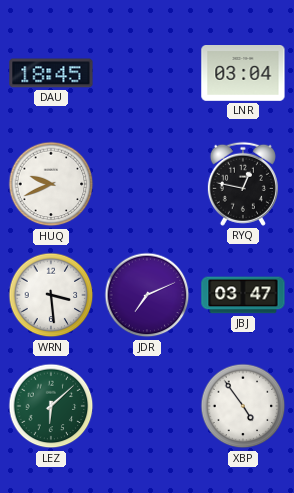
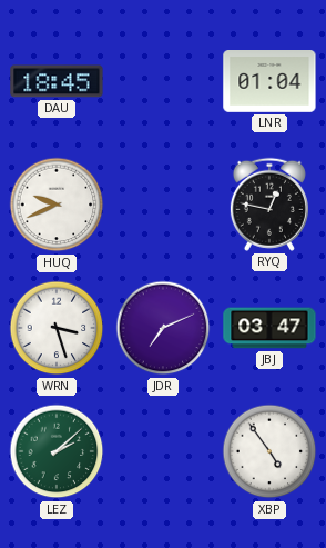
LNR: 03:04 -> 01:04
WRN: 3:29 -> 3:27
LEZ: 6:08 -> 2:08
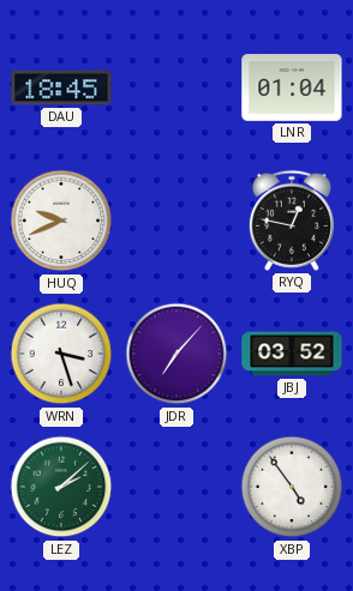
JDR: 7:11 -> 7:07
JBJ: 03:47 -> 03:52
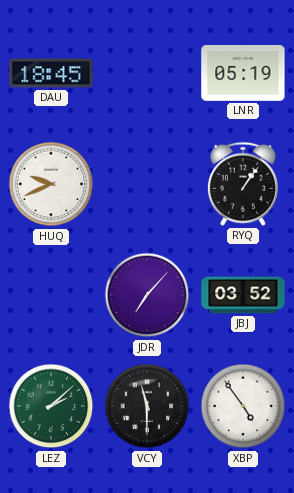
LNR: 01:04 -> 05:19
RYQ: 12:47 -> 1:06
WRN: 3:27 -> none
VCY: none -> 11:30
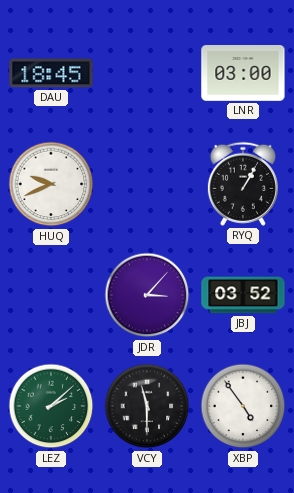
LNR: 05:19 -> 03:00
RYQ: 1:06 -> 1:05
JDR: 7:07 -> 3:07
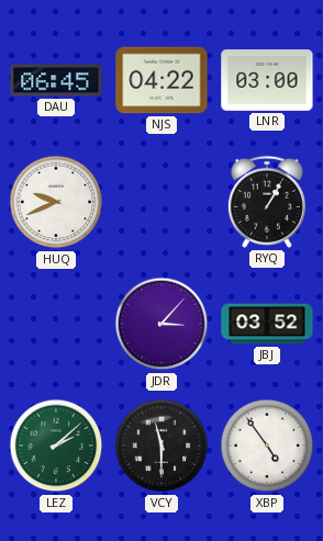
DAU: 18:45 -> 06:45
NJS: none -> 04:22
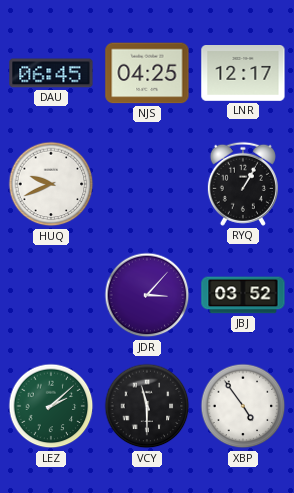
NJS: 04:22 -> 04:25
LNR: 03:00 -> 12:17
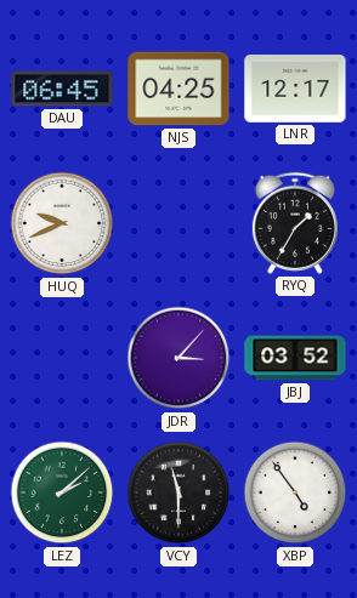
RYQ: 1:05 -> 1:35
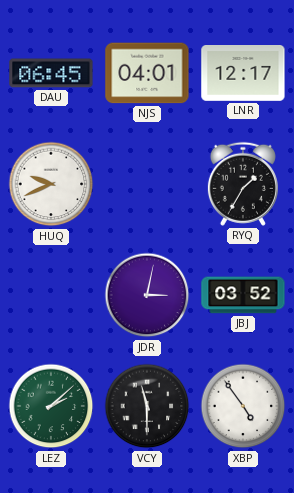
NJS: 04:25 -> 04:01
JDR: 3:07 -> 3:02
